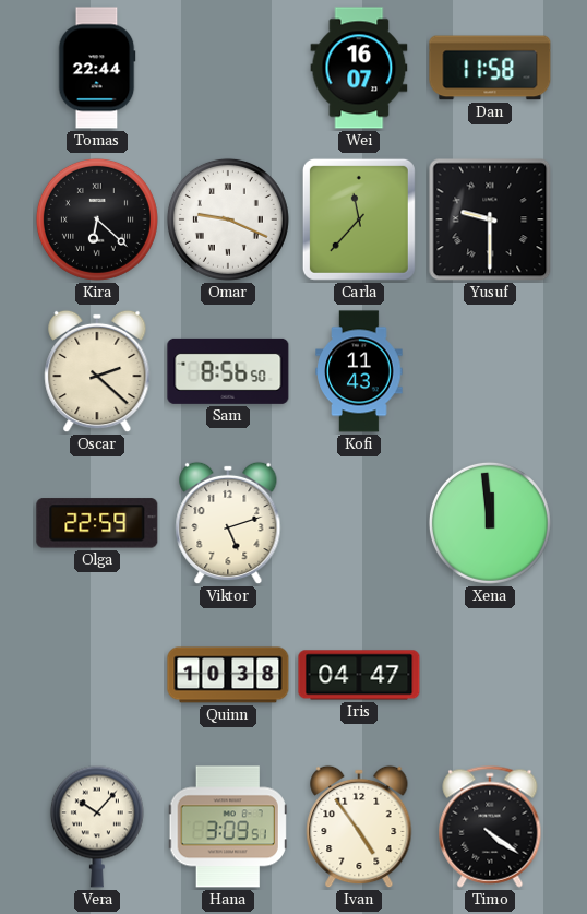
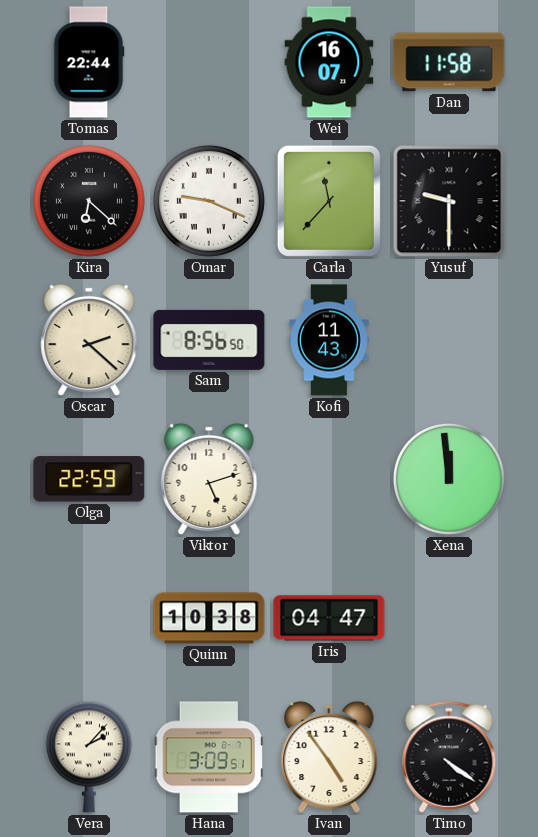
Vera: 10:07 -> 2:07
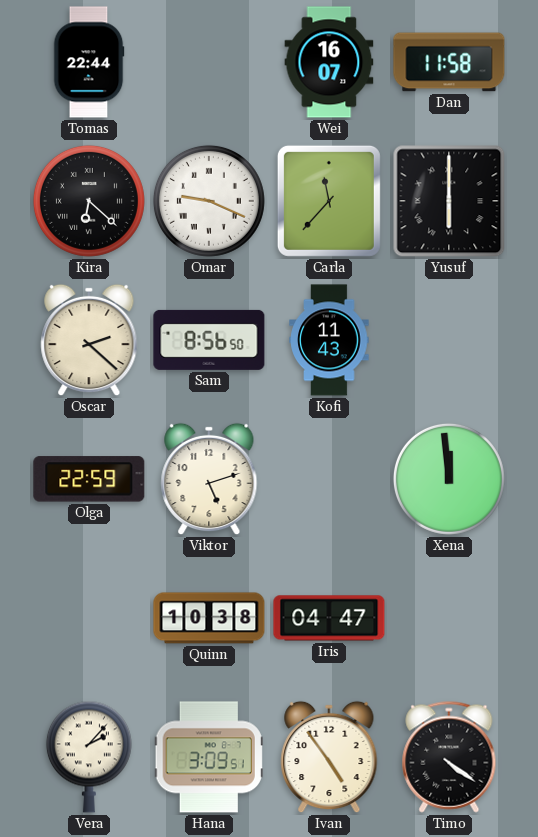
Yusuf: 9:30 -> 6:00
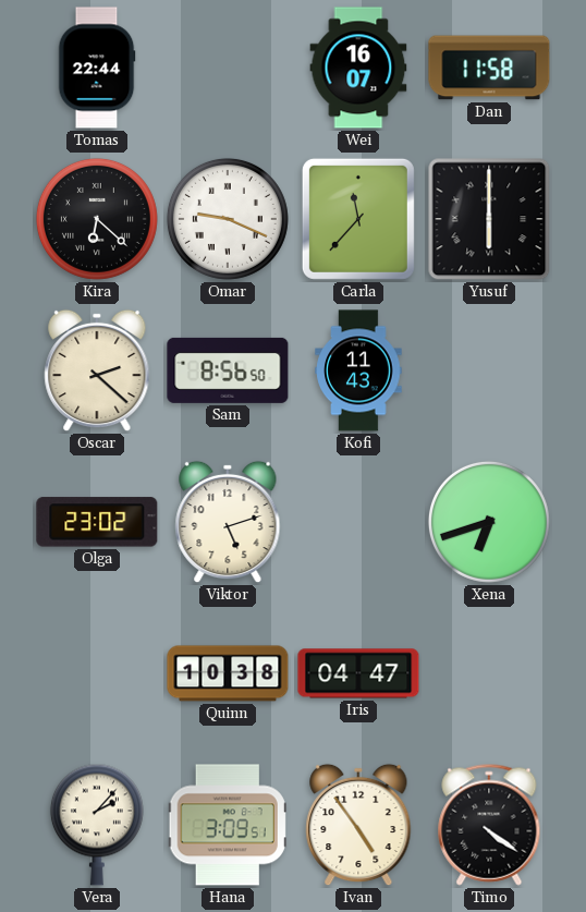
Olga: 22:59 -> 23:02
Xena: 11:59 -> 6:42
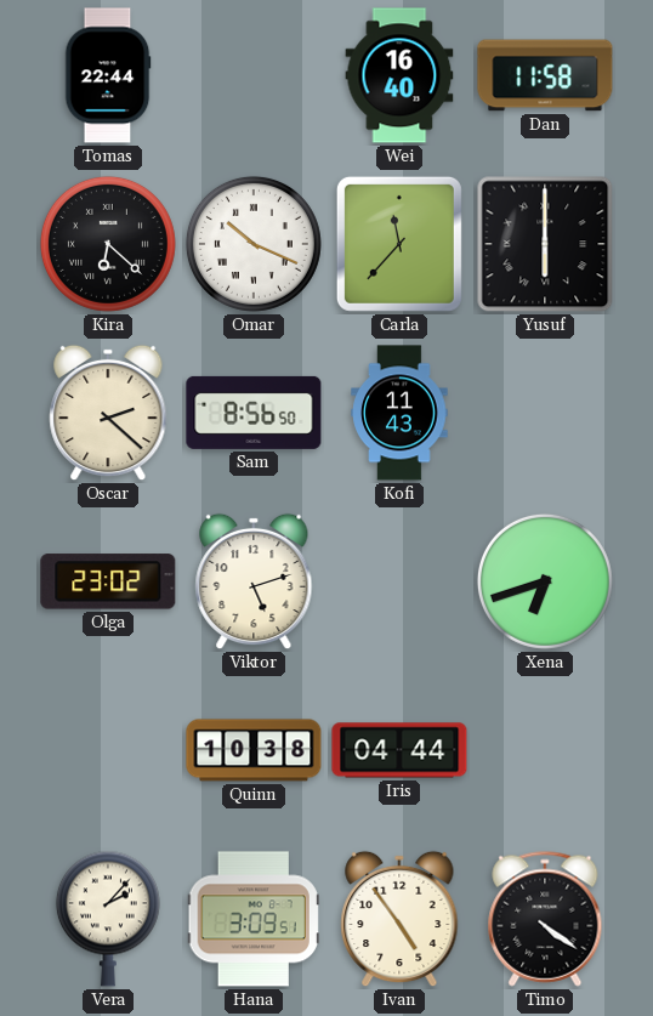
Wei: 16:07 -> 16:40
Omar: 9:19 -> 10:19
Iris: 04:47 -> 04:44
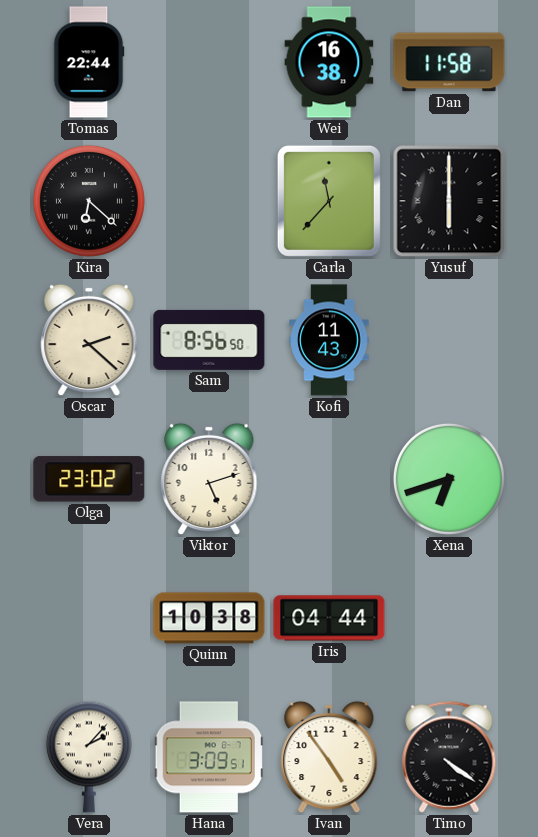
Wei: 16:40 -> 16:38
Omar: 10:19 -> none
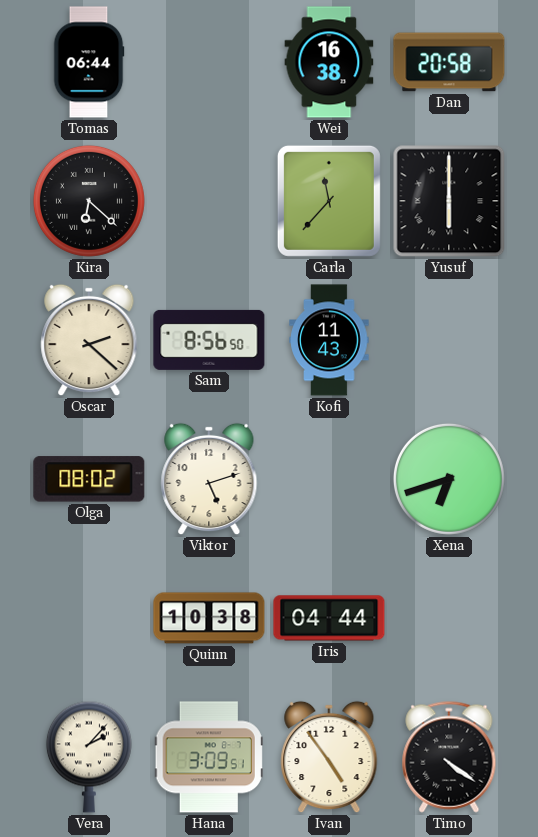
Tomas: 22:44 -> 06:44
Dan: 11:58 -> 20:58
Olga: 23:02 -> 08:02
